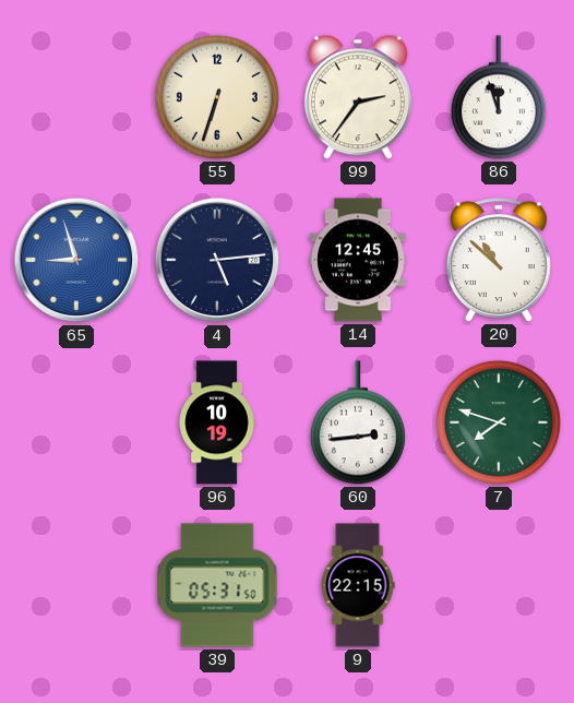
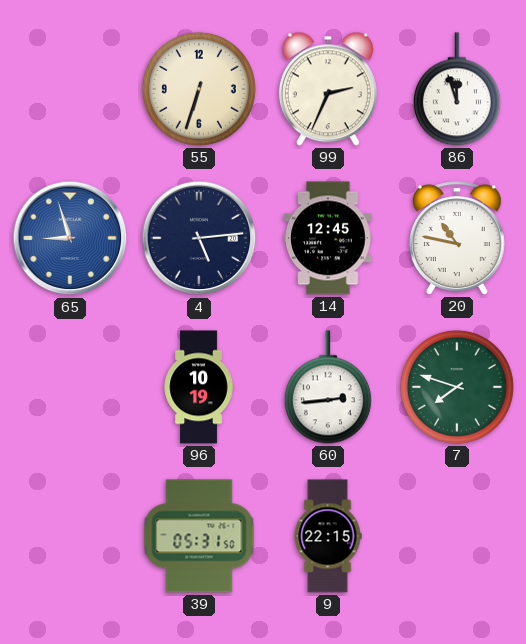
99: 2:36 -> 2:34
20: 10:52 -> 10:47
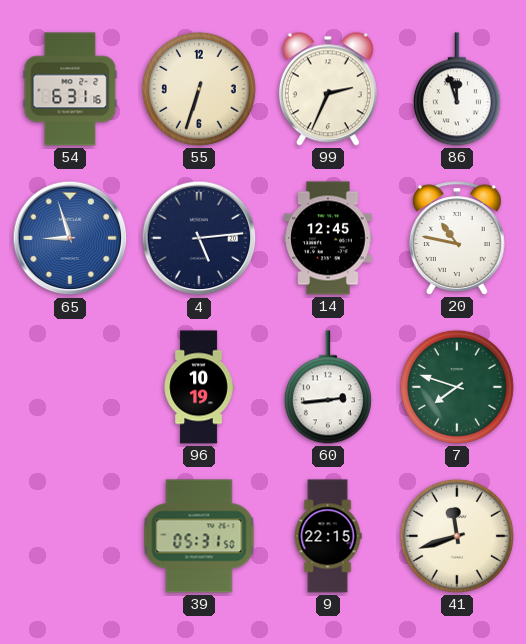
54: none -> 6:31
41: none -> 11:42
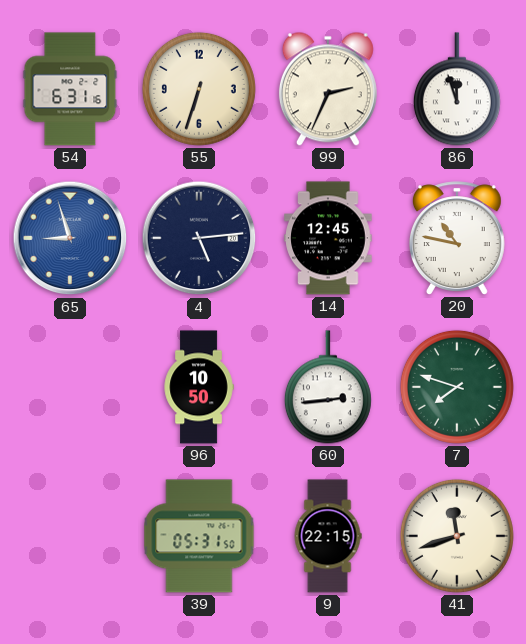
96: 10:19 -> 10:50
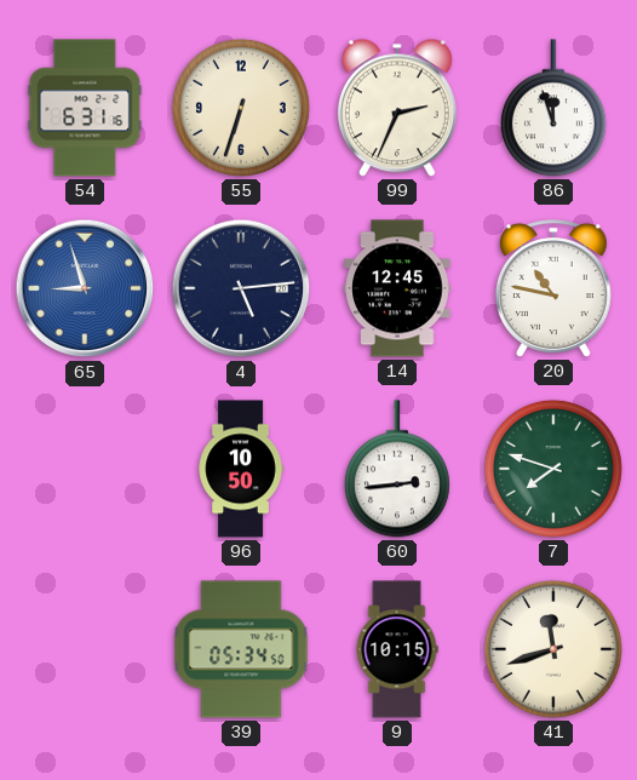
39: 05:31 -> 05:34
9: 22:15 -> 10:15
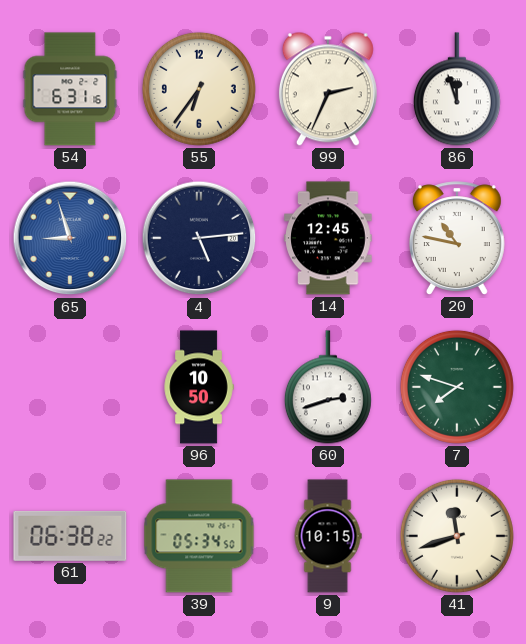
55: 6:33 -> 6:36
60: 2:44 -> 2:42
61: none -> 06:38
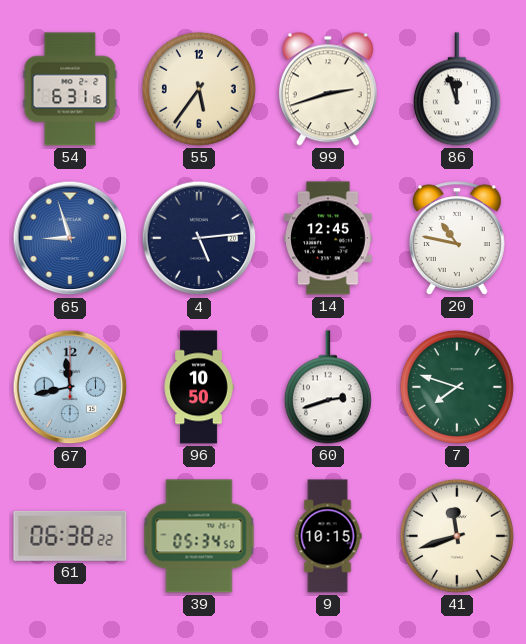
55: 6:36 -> 5:36
99: 2:34 -> 2:42
67: none -> 11:43
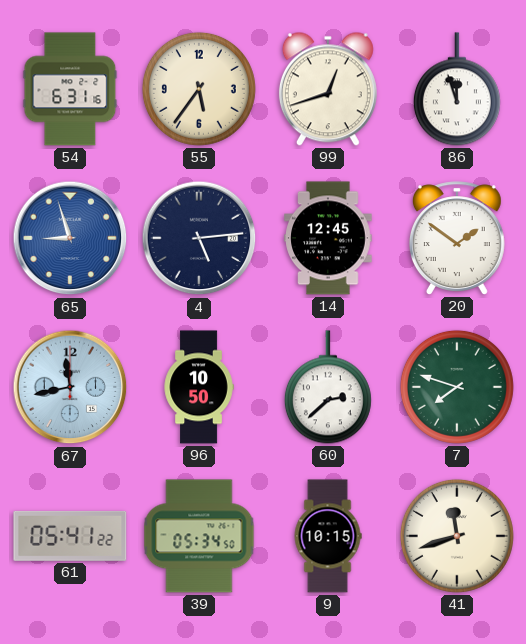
99: 2:42 -> 12:42
20: 10:47 -> 1:51
60: 2:42 -> 2:38
61: 06:38 -> 05:41
